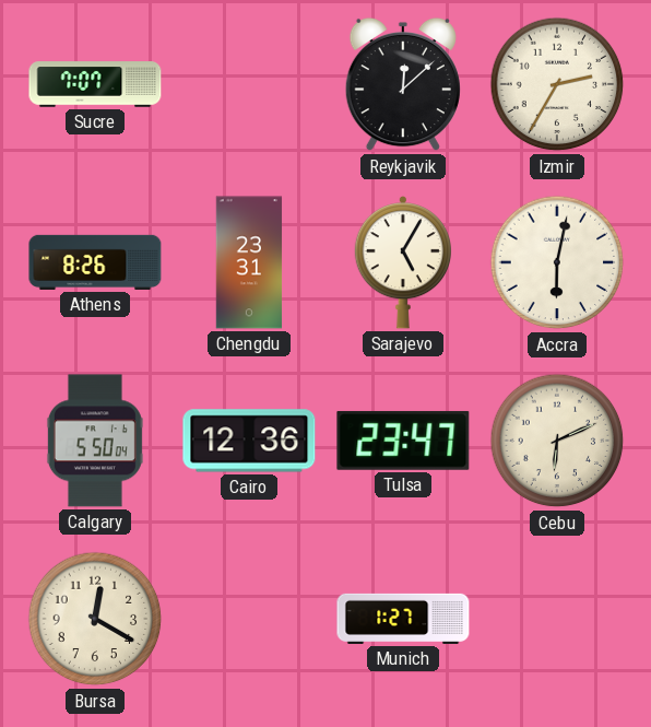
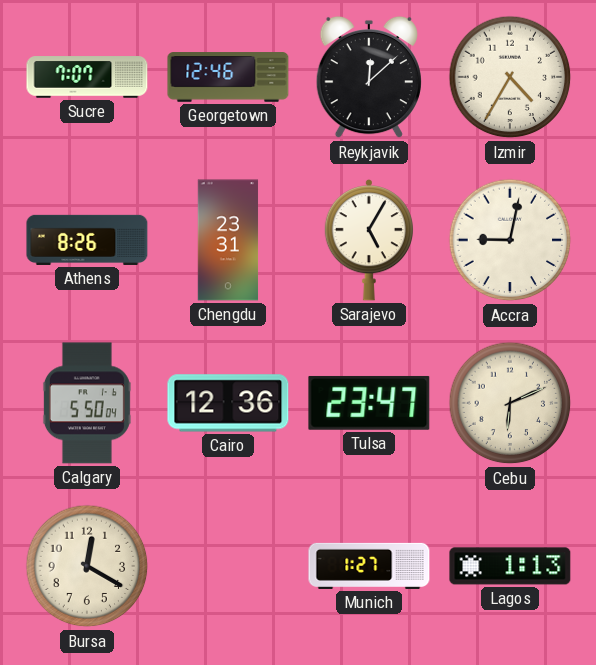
Georgetown: none -> 12:46
Izmir: 2:35 -> 4:35
Accra: 6:02 -> 9:02
Lagos: none -> 1:13
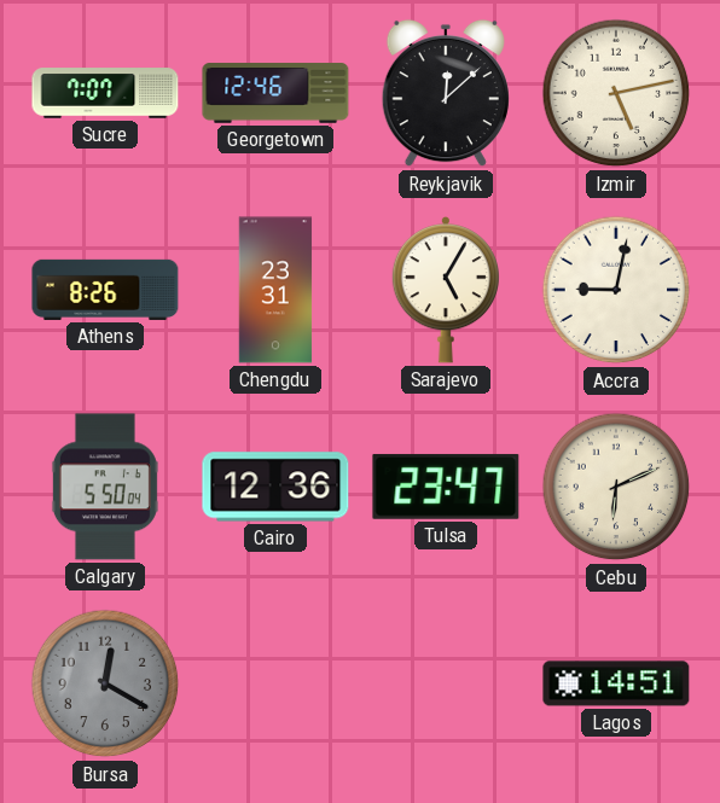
Izmir: 4:35 -> 5:13
Bursa dial: cream -> grey
Munich: 1:27 -> none
Lagos: 1:13 -> 14:51
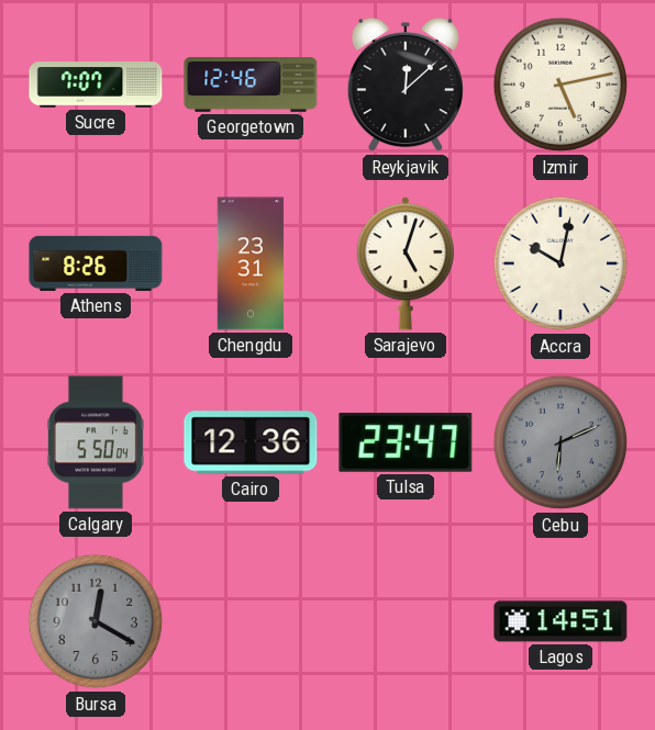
Sarajevo: 5:05 -> 5:03
Accra: 9:02 -> 10:02
Cebu dial: cream -> grey
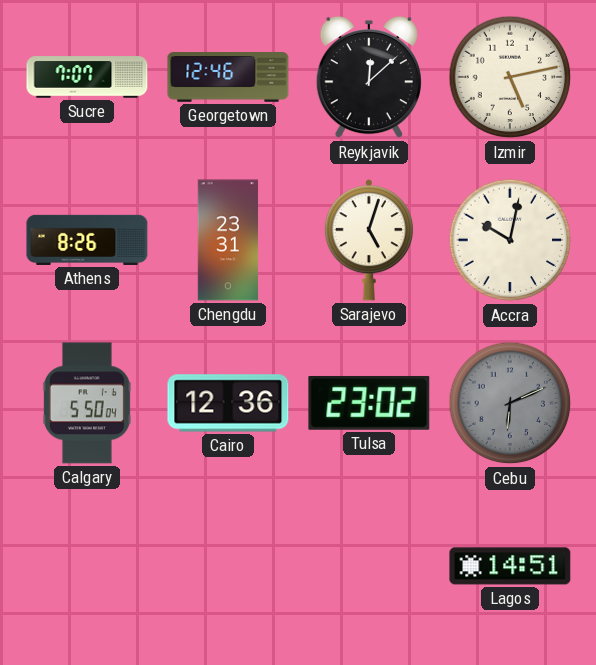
Tulsa: 23:47 -> 23:02
Bursa: 12:20 -> none
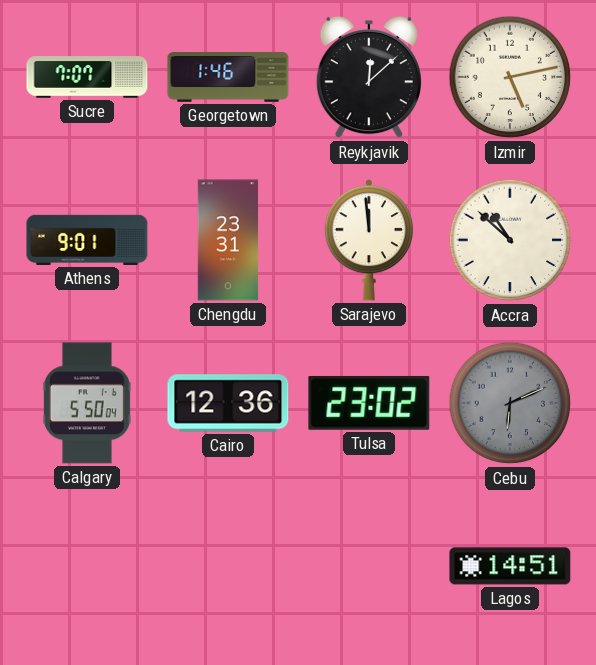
Georgetown: 12:46 -> 1:46
Athens: 8:26 -> 9:01
Sarajevo: 5:03 -> 11:59
Accra: 10:02 -> 10:52
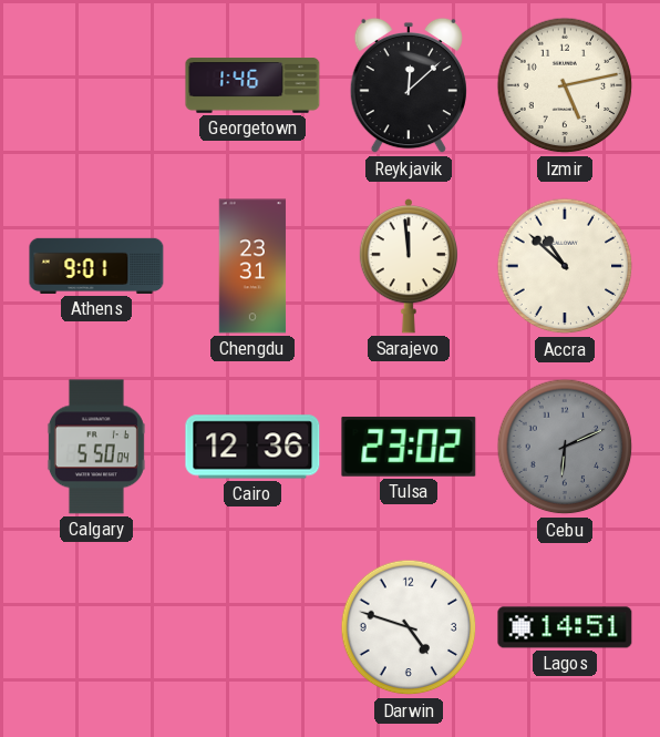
Sucre: 7:07 -> none
Darwin: none -> 4:48
